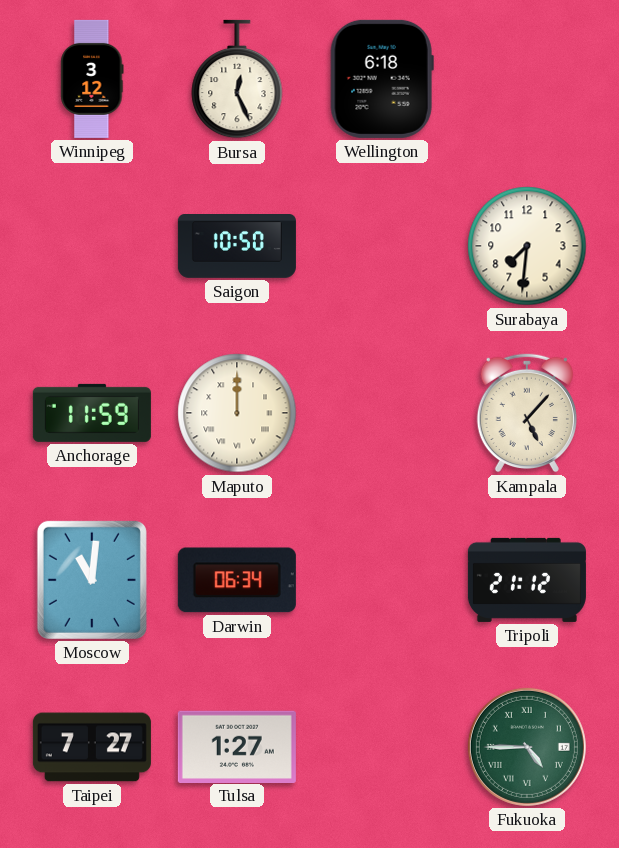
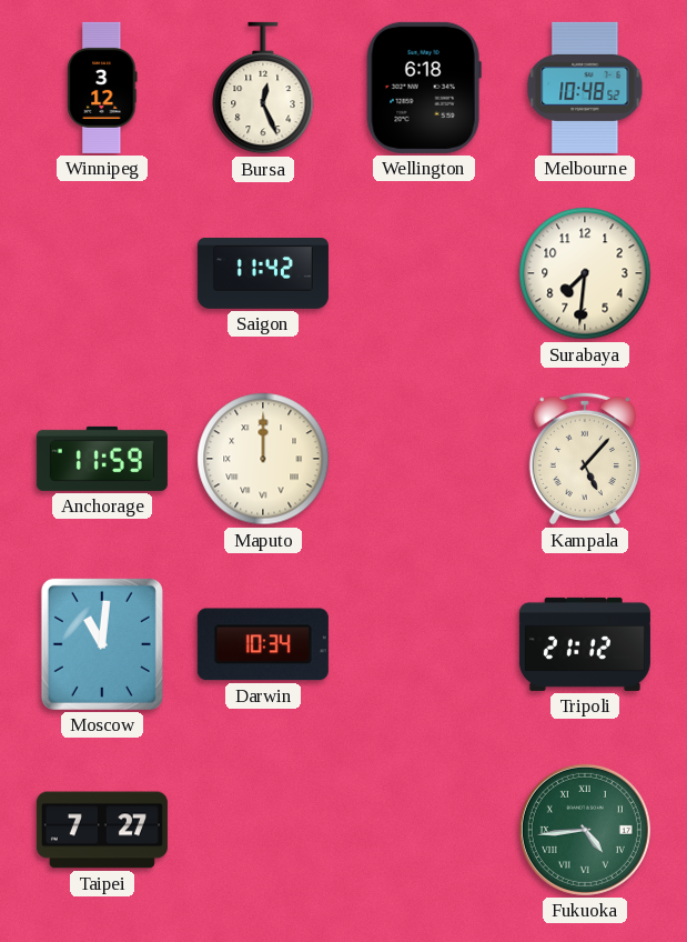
Melbourne: none -> 10:48
Saigon: 10:50 -> 11:42
Darwin: 06:34 -> 10:34
Tulsa: 1:27 -> none
Fukuoka: 4:45 -> 4:44
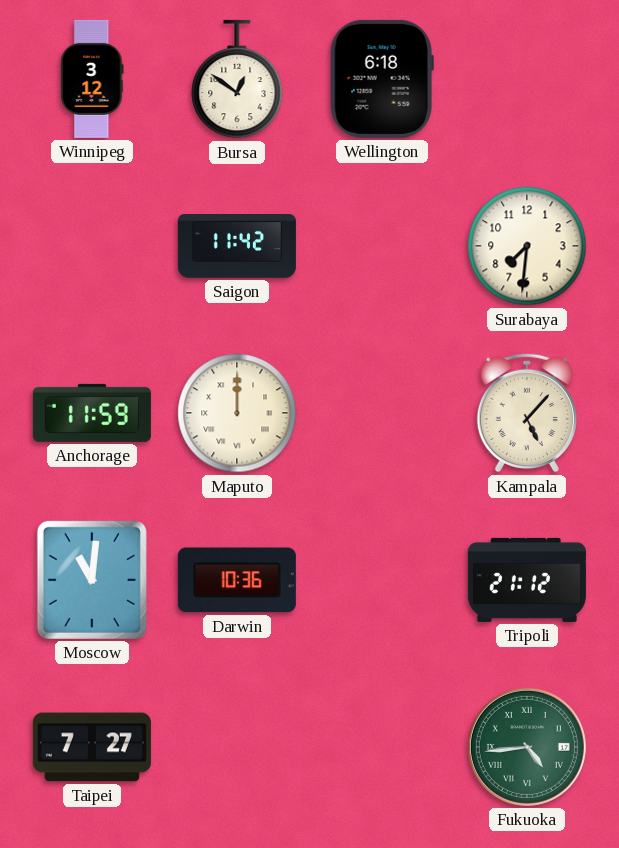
Bursa: 12:26 -> 12:51
Melbourne: 10:48 -> none
Darwin: 10:34 -> 10:36
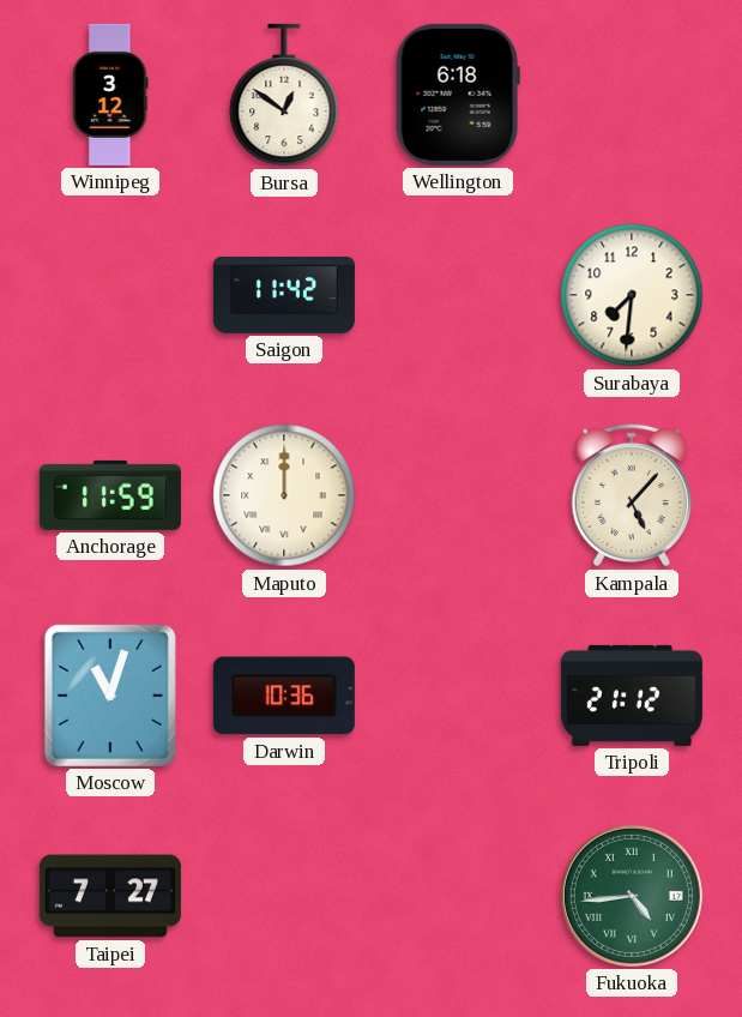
Moscow: 11:01 -> 11:03
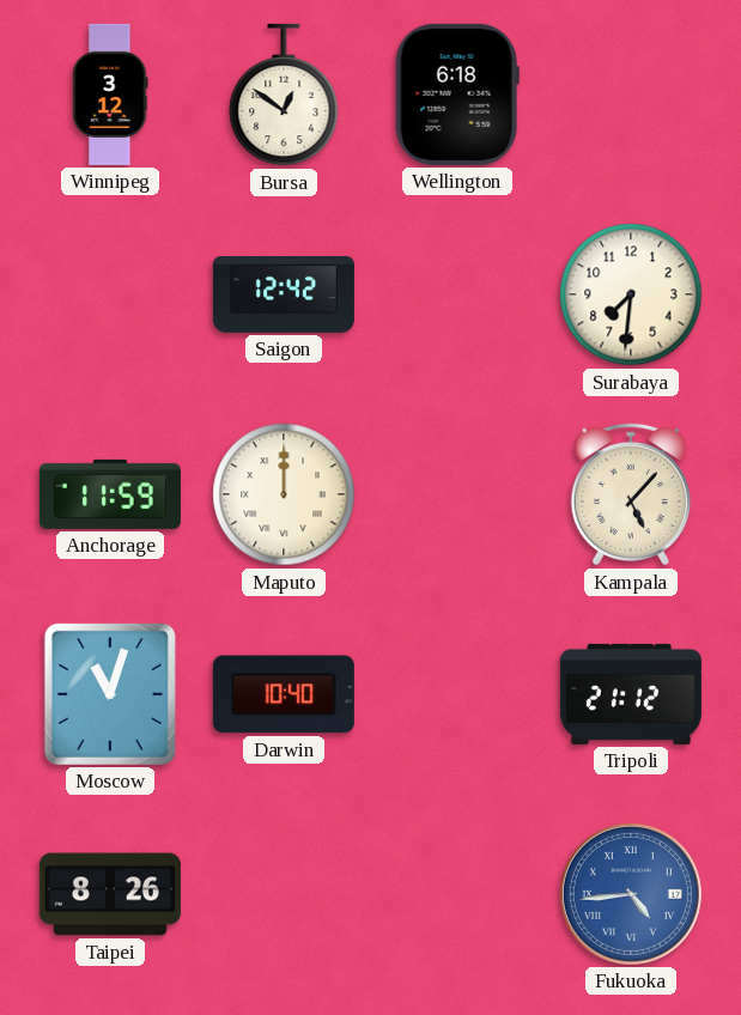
Saigon: 11:42 -> 12:42
Darwin: 10:36 -> 10:40
Taipei: 7:27 -> 8:26
Fukuoka dial: green -> blue
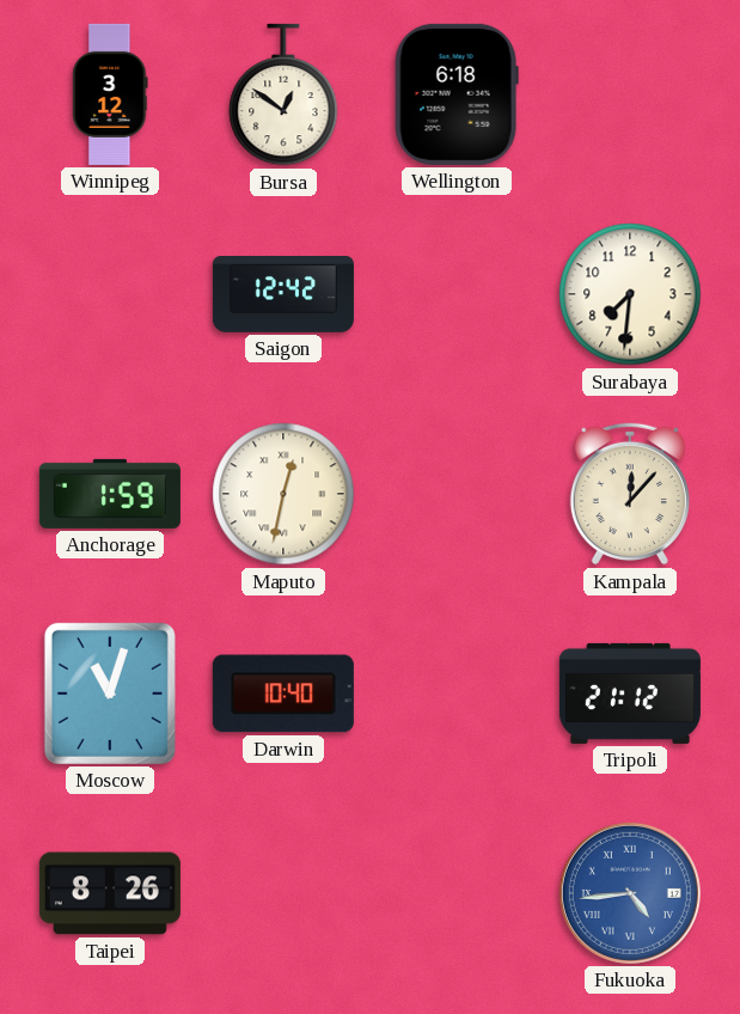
Anchorage: 11:59 -> 1:59
Maputo: 12:00 -> 12:32
Kampala: 5:07 -> 12:07
